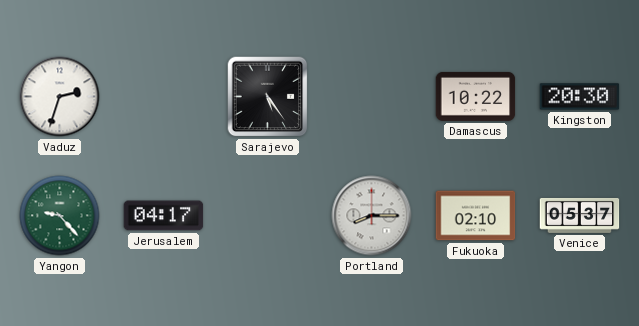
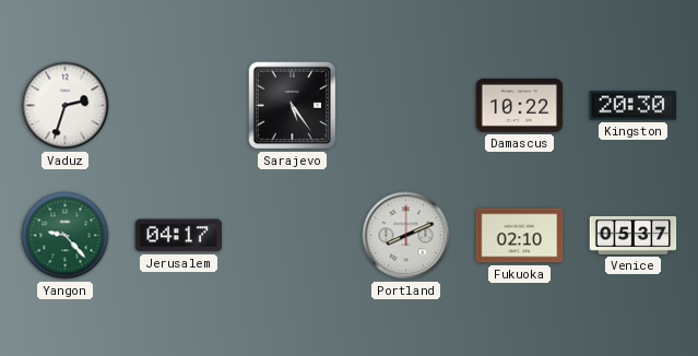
Portland: 8:15 -> 8:11
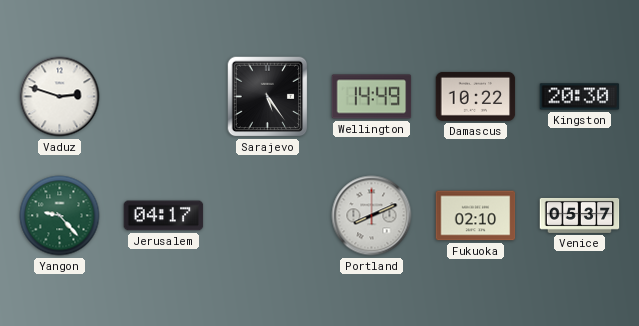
Vaduz: 2:33 -> 2:48
Wellington: none -> 14:49
